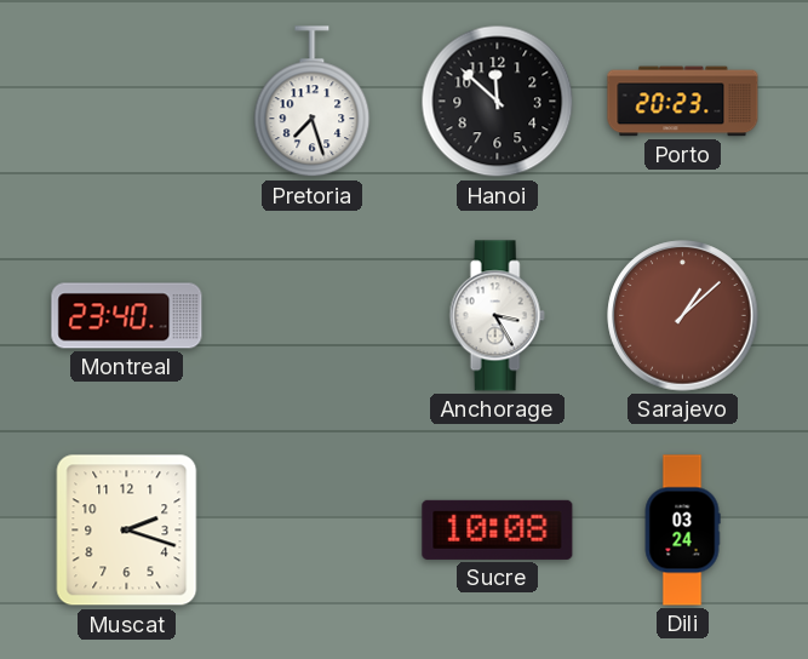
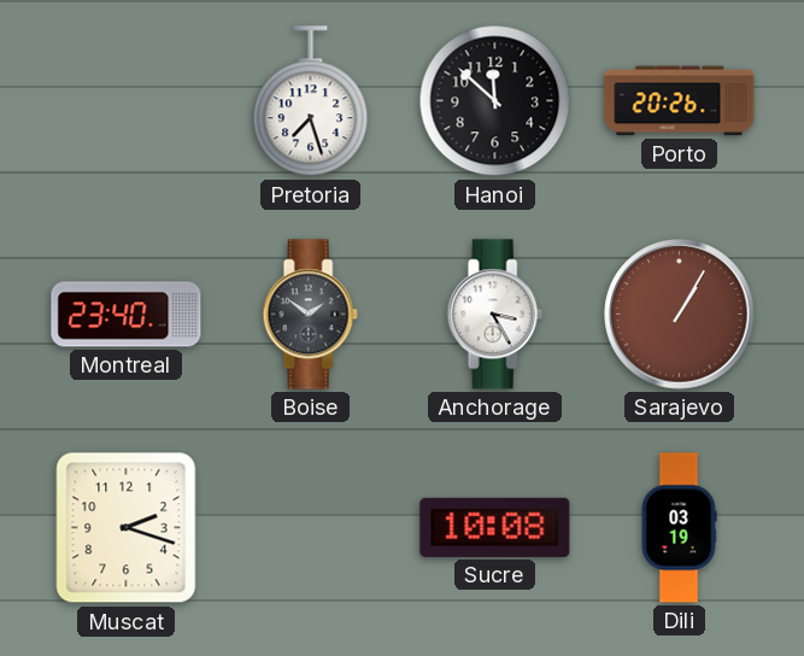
Porto: 20:23 -> 20:26
Boise: none -> 1:51
Sarajevo: 1:08 -> 1:05
Dili: 03:24 -> 03:19
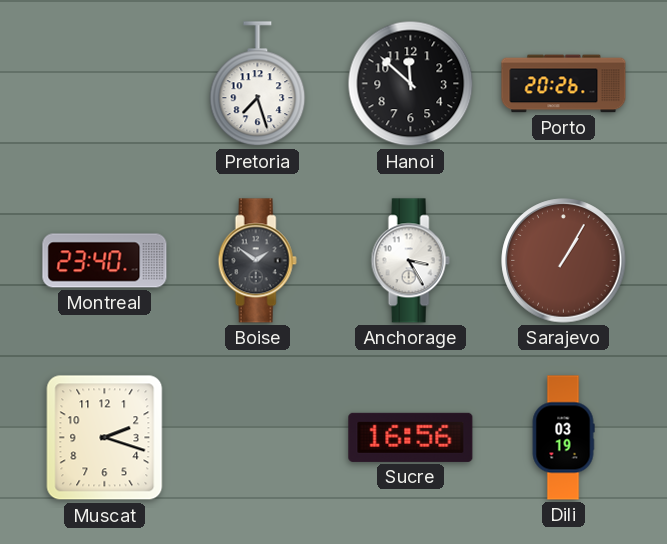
Sucre: 10:08 -> 16:56
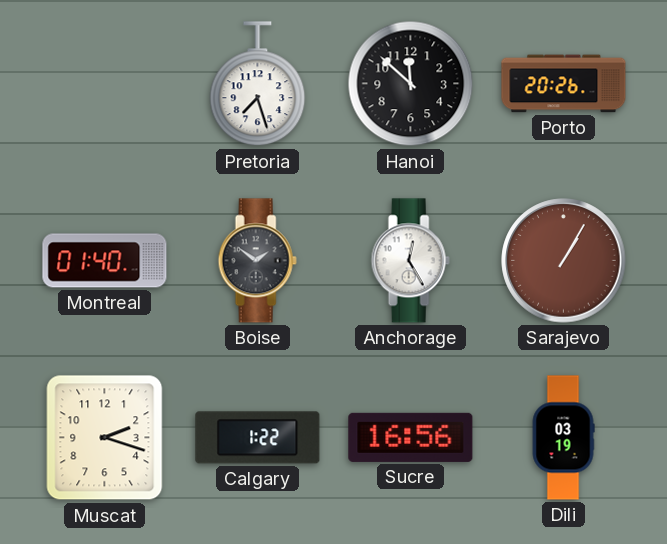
Montreal: 23:40 -> 01:40
Anchorage: 3:25 -> 12:25
Calgary: none -> 1:22
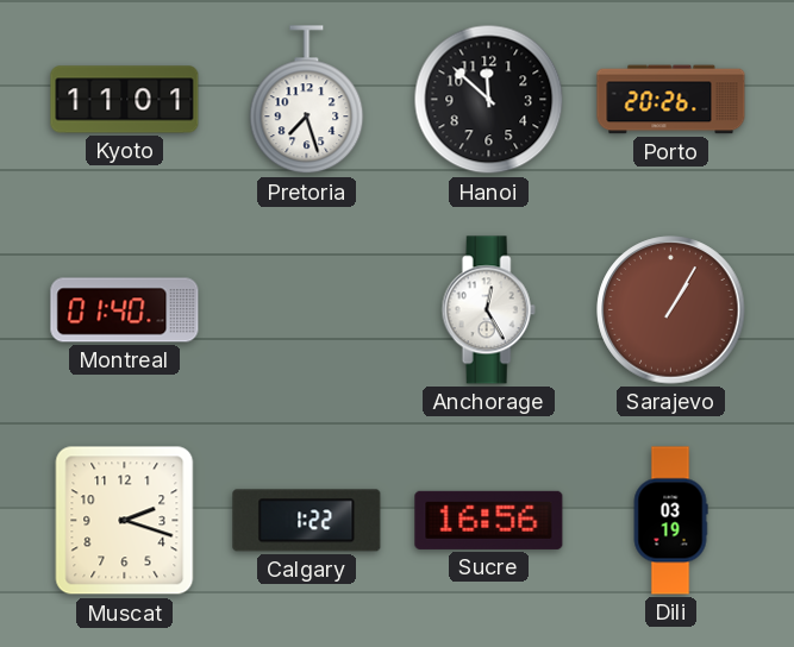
Kyoto: none -> 11:01
Boise: 1:51 -> none
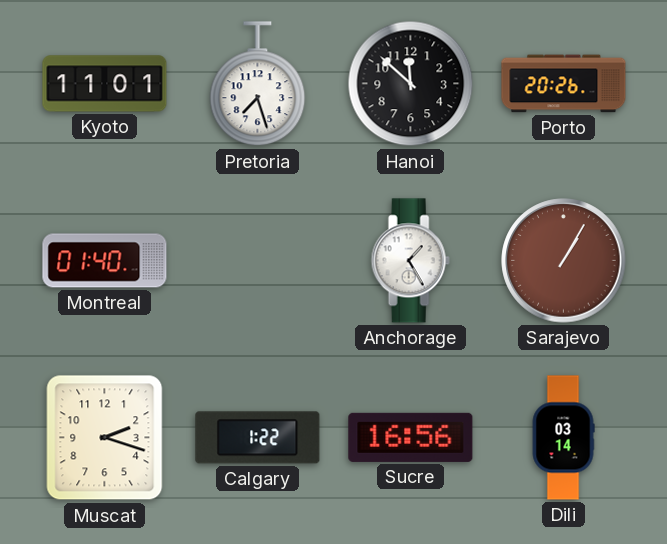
Anchorage: 12:25 -> 1:25
Dili: 03:19 -> 03:14
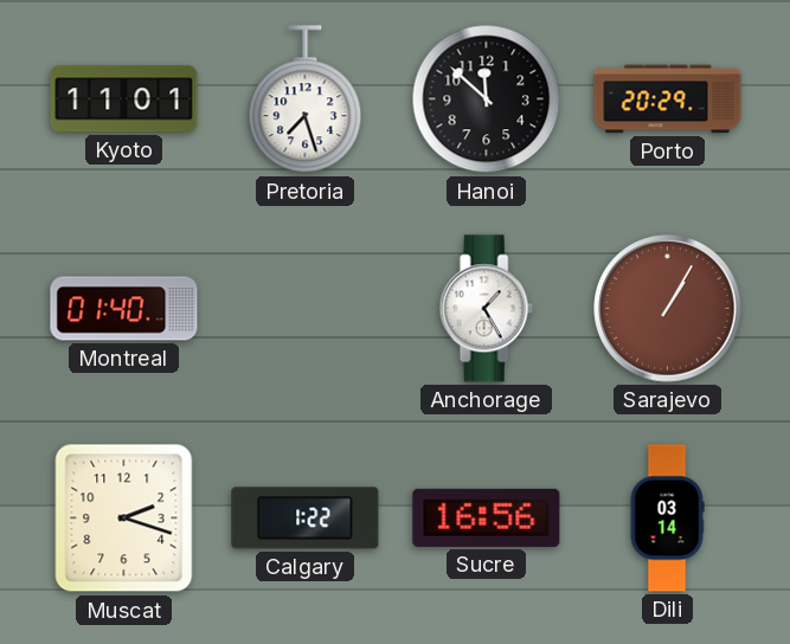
Porto: 20:26 -> 20:29
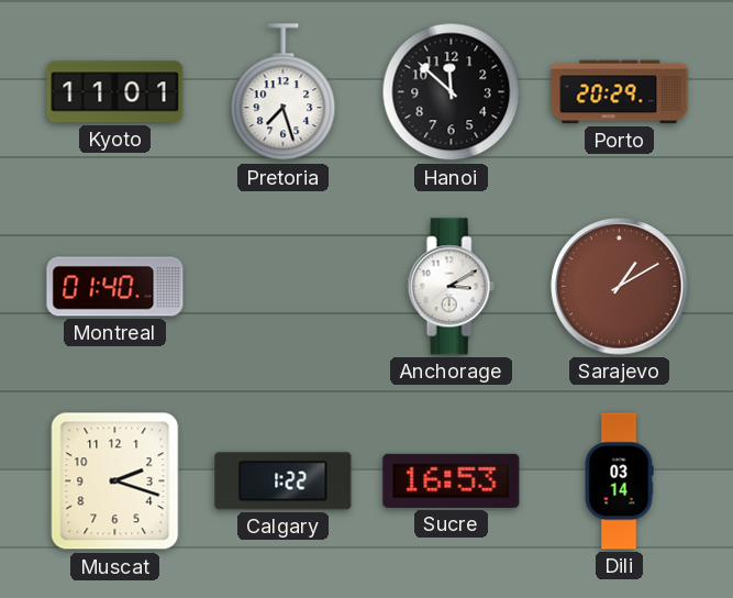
Anchorage: 1:25 -> 3:10
Sarajevo: 1:05 -> 1:10
Sucre: 16:56 -> 16:53
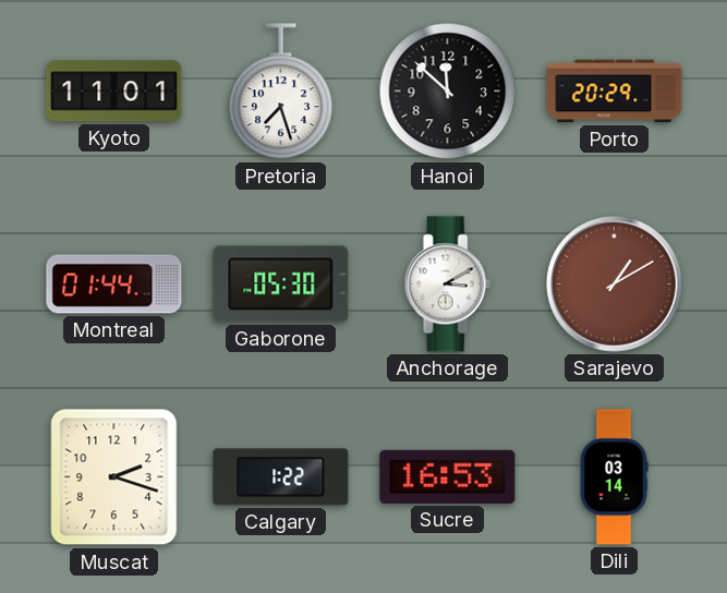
Montreal: 01:40 -> 01:44
Gaborone: none -> 05:30
